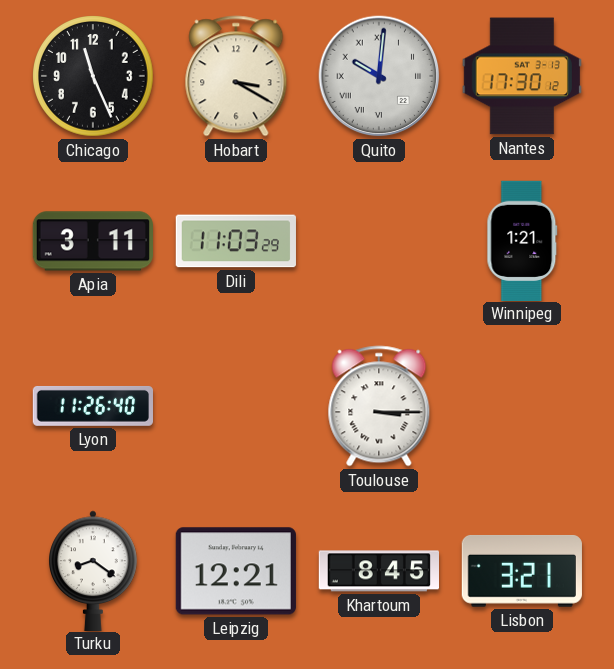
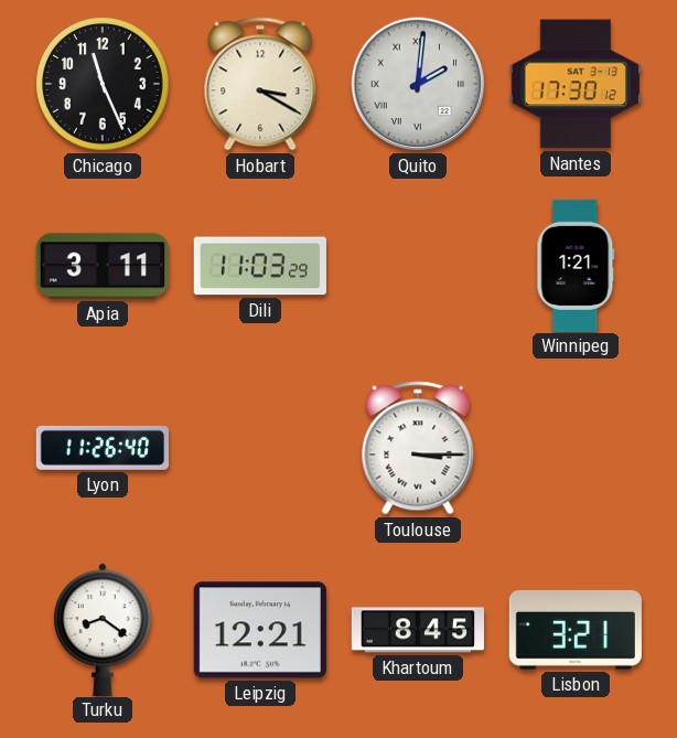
Quito: 10:01 -> 2:01
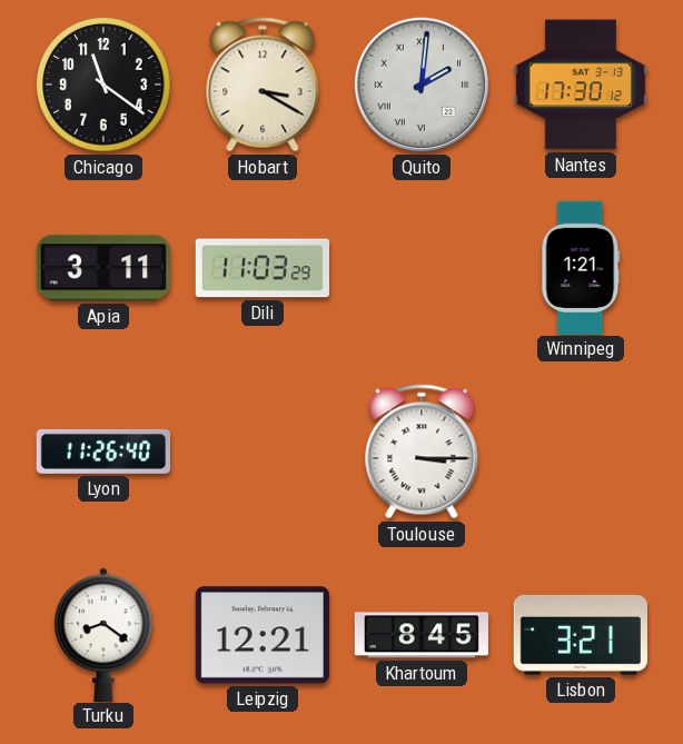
Chicago: 11:26 -> 11:21
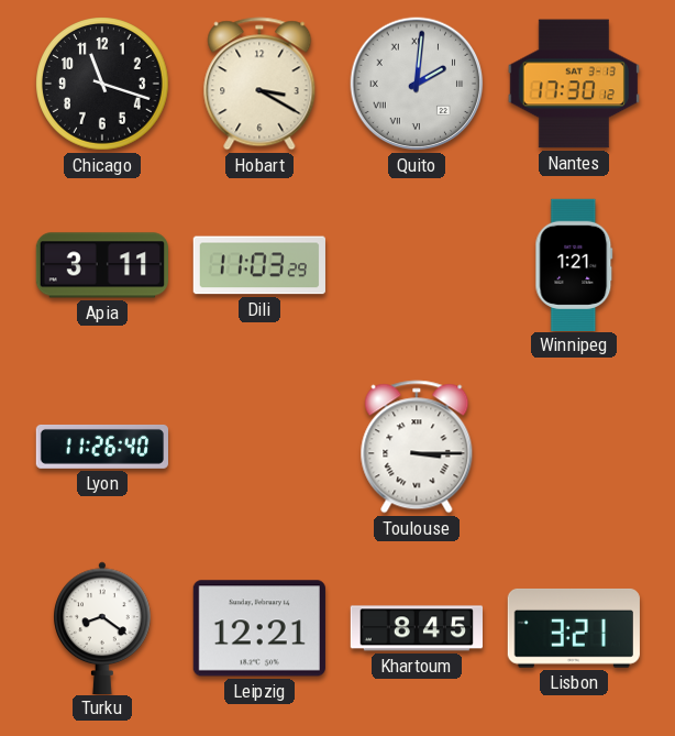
Chicago: 11:21 -> 11:18
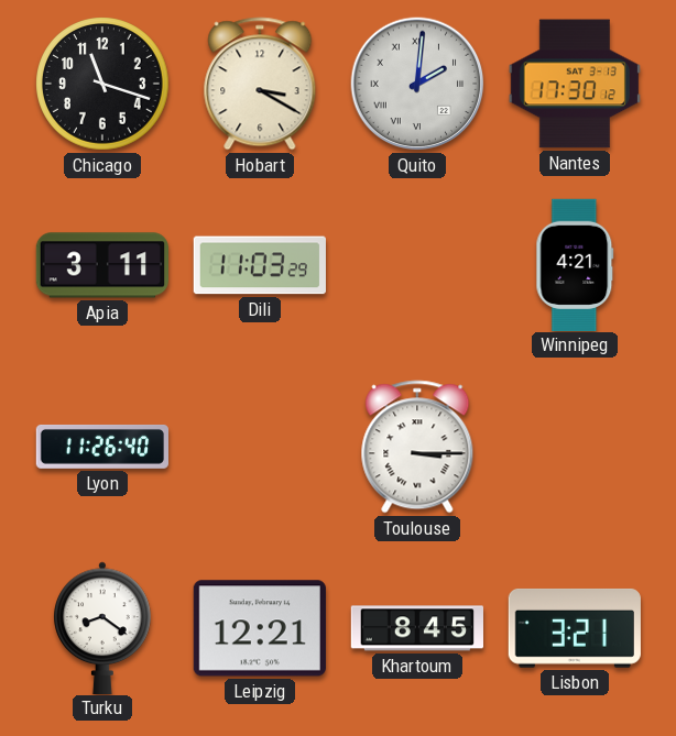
Winnipeg: 1:21 -> 4:21
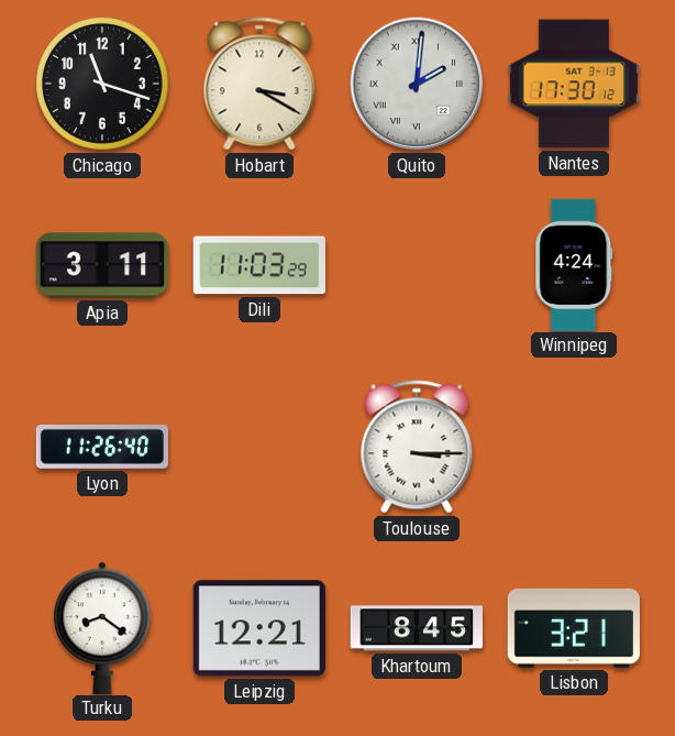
Winnipeg: 4:21 -> 4:24
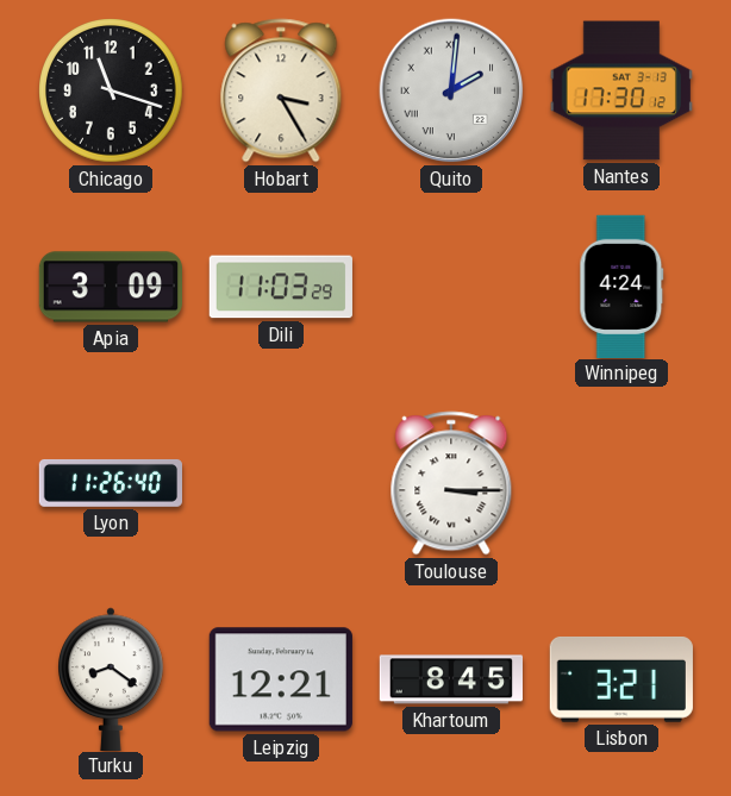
Hobart: 3:20 -> 3:25
Apia: 3:11 -> 3:09
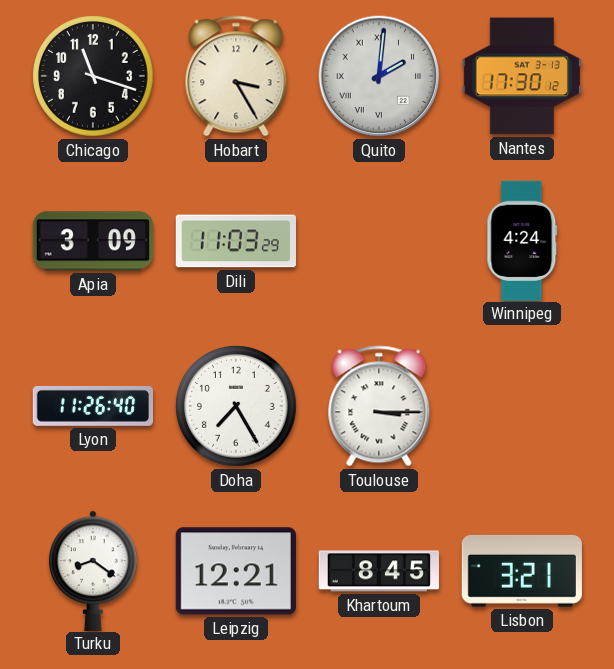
Doha: none -> 7:25
